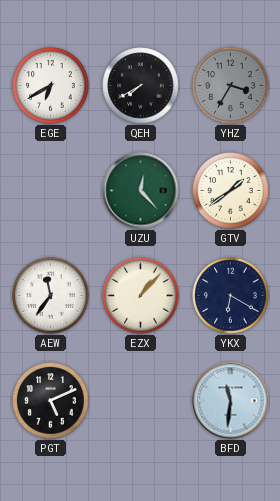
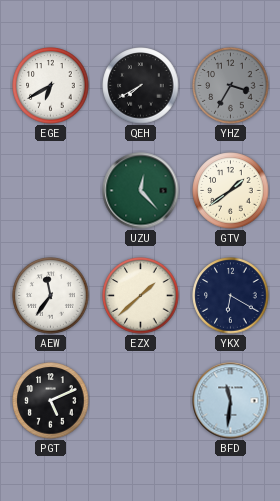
EZX: 1:07 -> 1:38
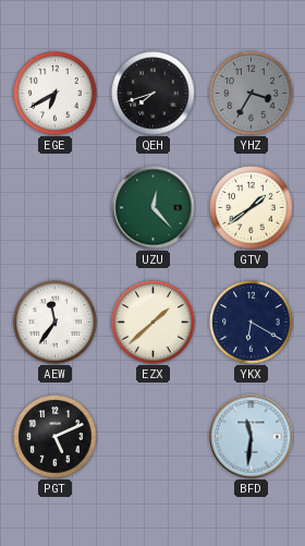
QEH: 7:40 -> 7:42
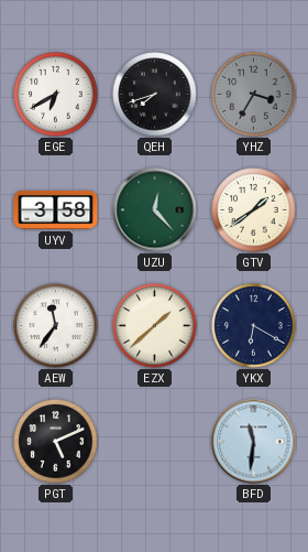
UYV: none -> 3:58
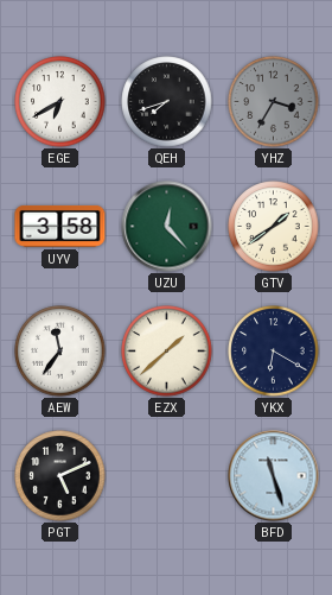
BFD: 11:31 -> 11:27
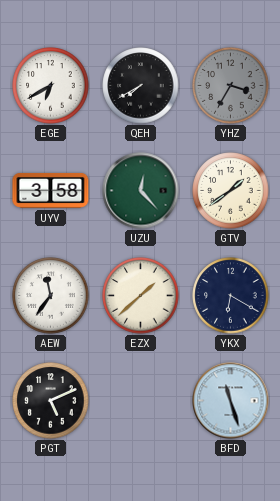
QEH: 7:42 -> 7:40
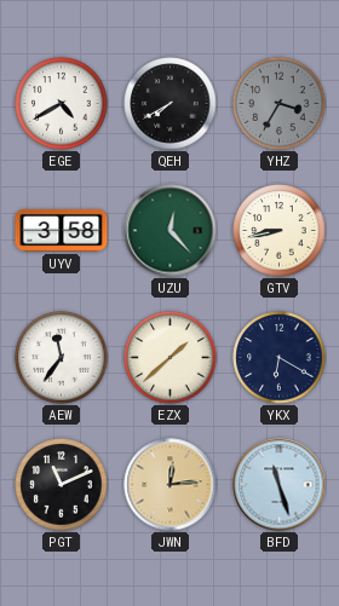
EGE: 6:40 -> 4:40
GTV: 1:39 -> 8:43
PGT: 5:11 -> 11:11
JWN: none -> 12:14
